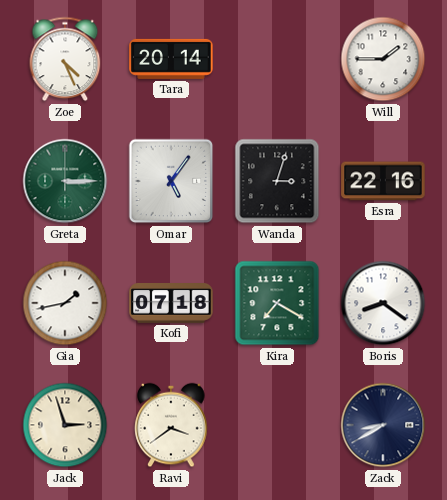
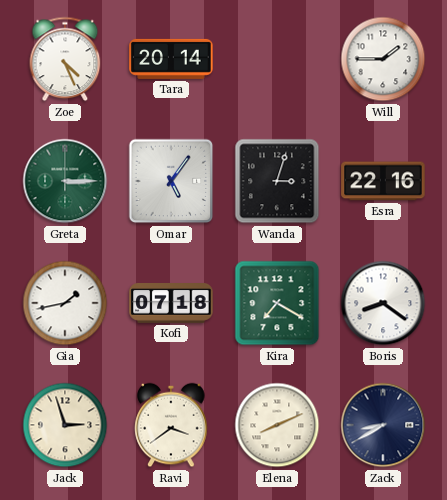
Elena: none -> 8:11
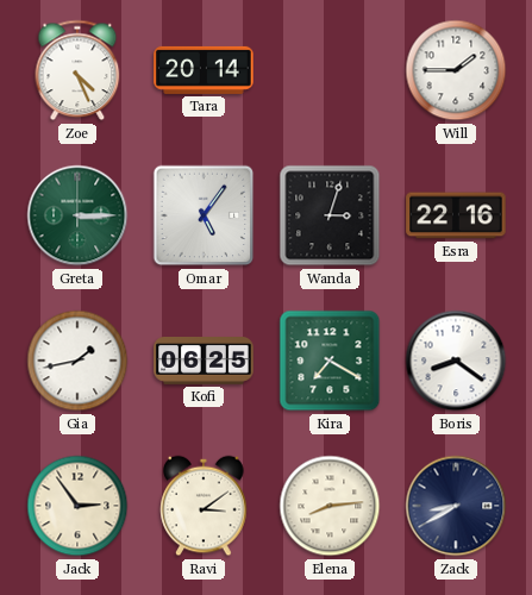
Kofi: 07:18 -> 06:25
Jack: 2:57 -> 2:54
Ravi: 3:39 -> 3:09
Elena: 8:11 -> 8:14
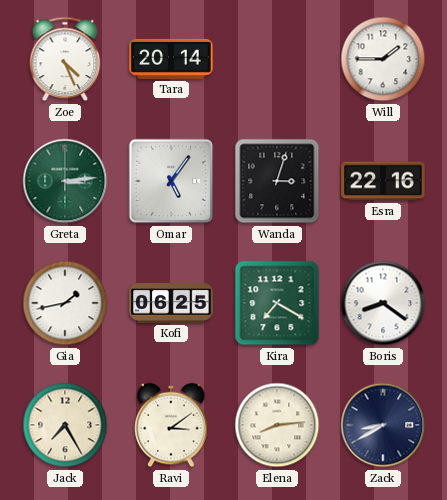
Greta: 3:15 -> 3:14
Jack: 2:54 -> 7:25
